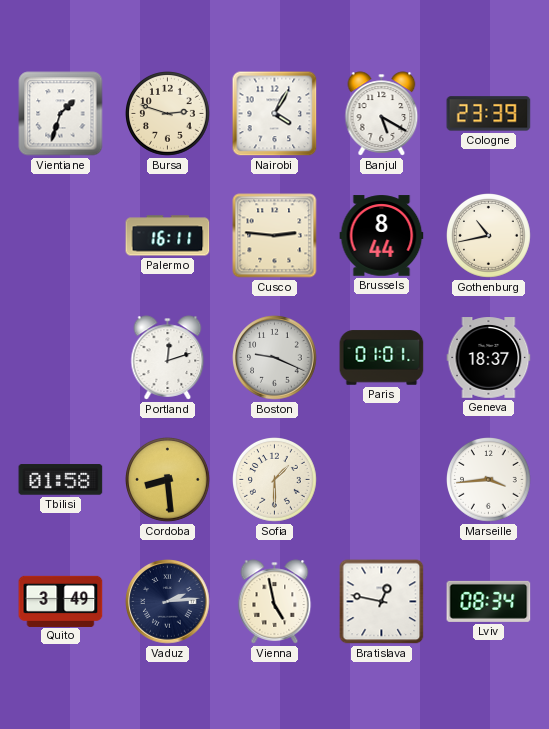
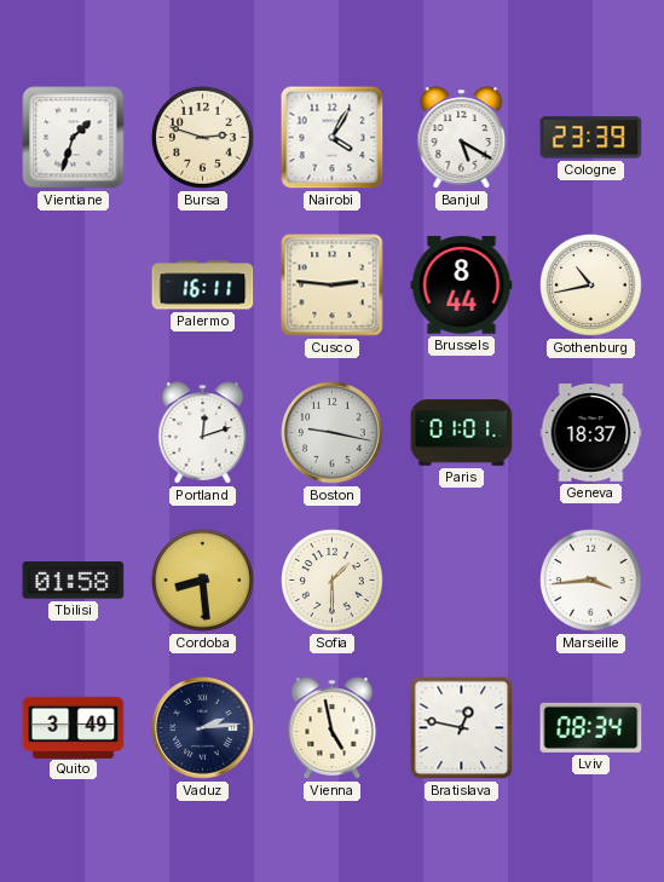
Boston: 9:19 -> 9:17
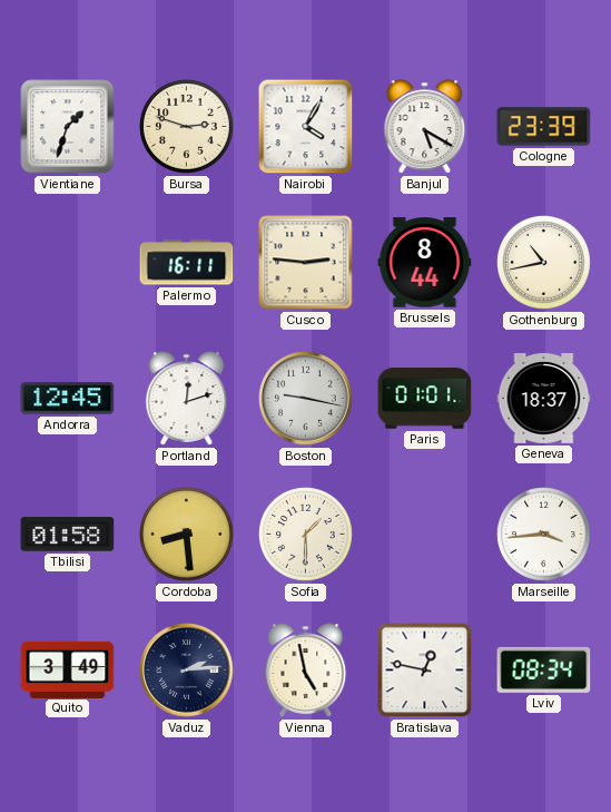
Andorra: none -> 12:45
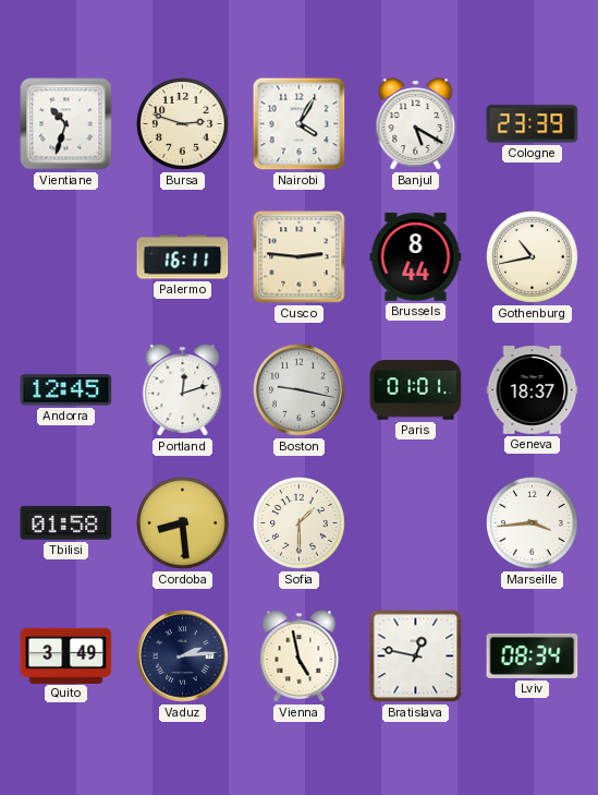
Vientiane: 1:33 -> 10:33
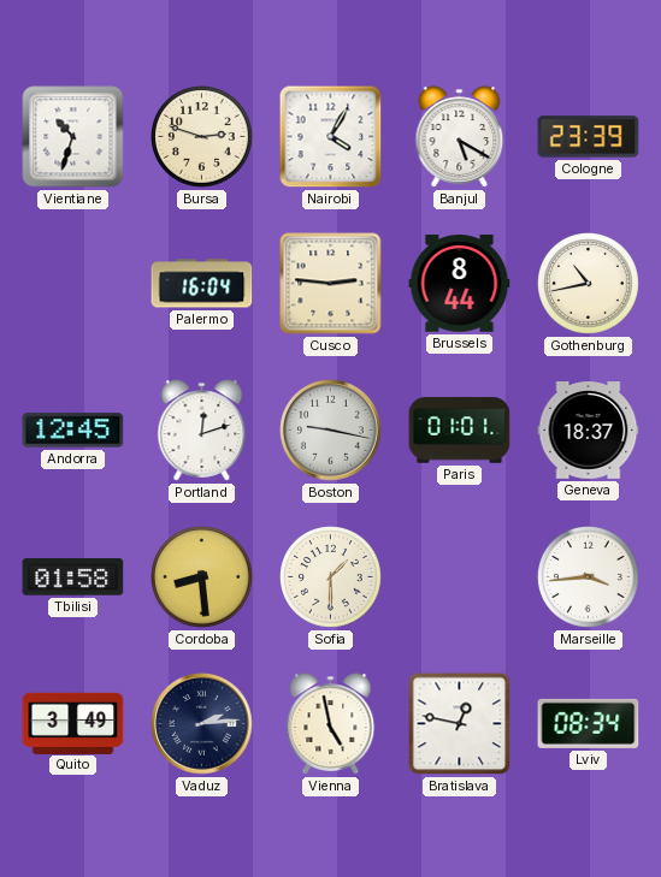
Palermo: 16:11 -> 16:04
